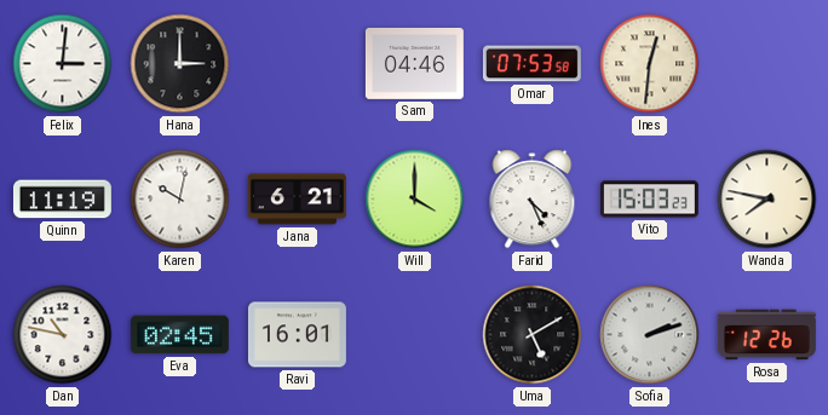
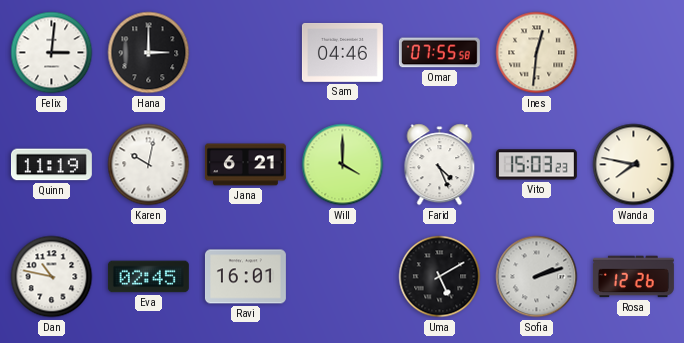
Omar: 07:53 -> 07:55
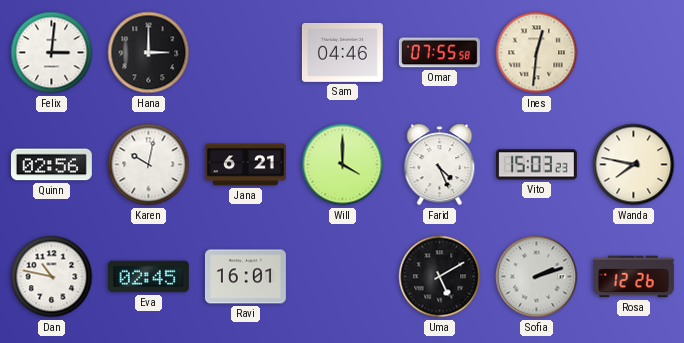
Quinn: 11:19 -> 02:56
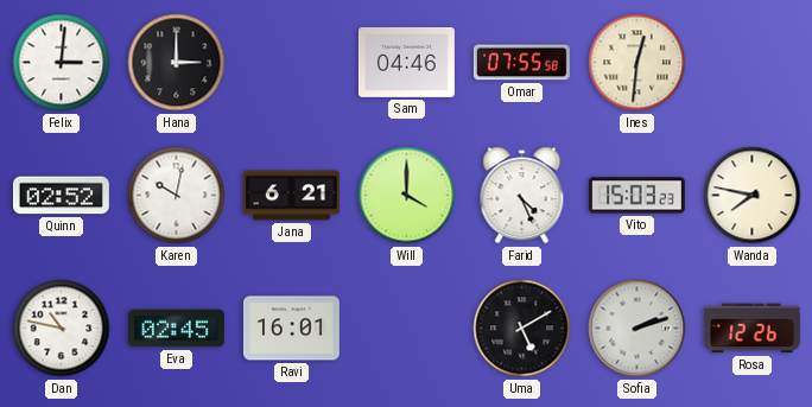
Quinn: 02:56 -> 02:52
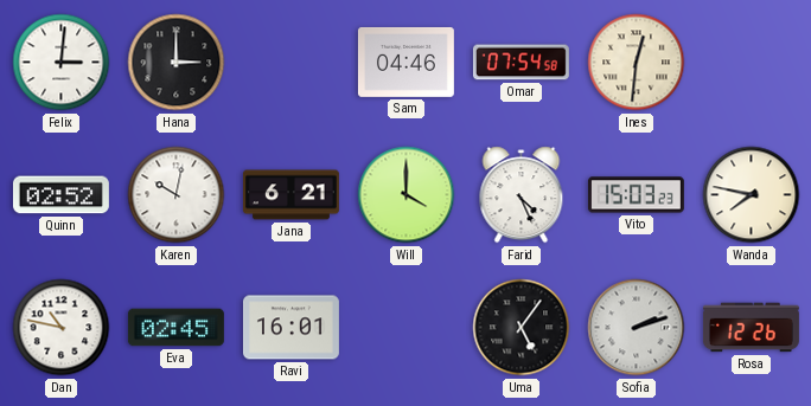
Omar: 07:55 -> 07:54
Uma: 5:10 -> 5:06
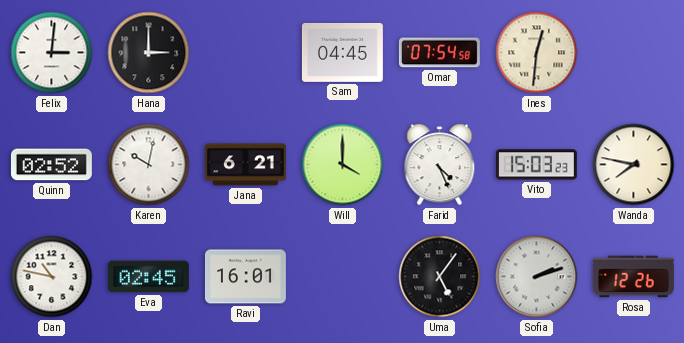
Sam: 04:46 -> 04:45
